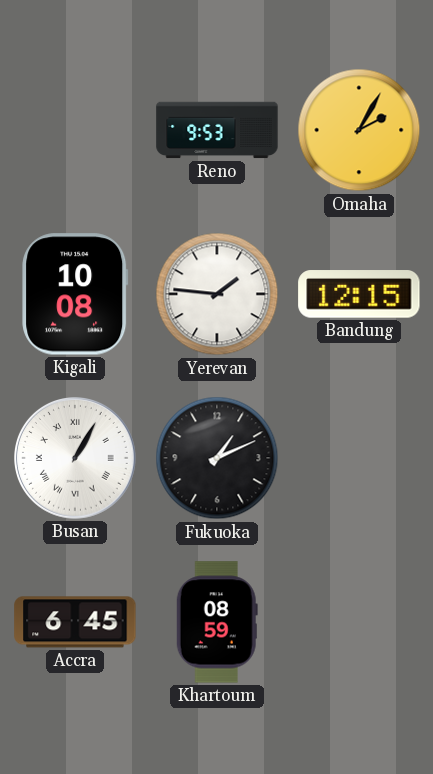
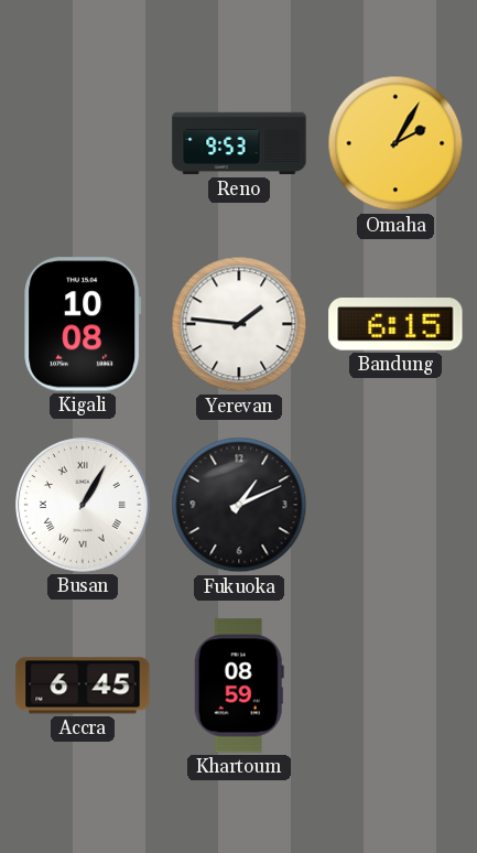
Bandung: 12:15 -> 6:15
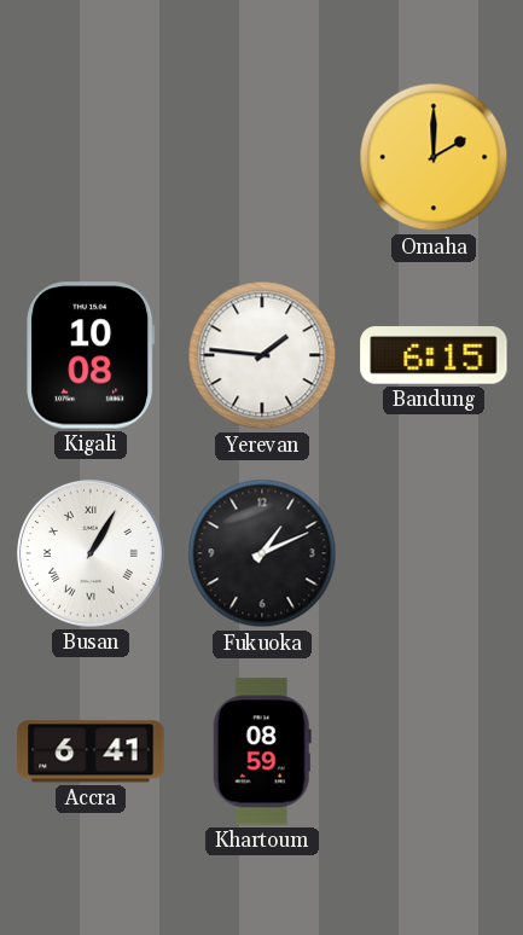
Reno: 9:53 -> none
Omaha: 2:05 -> 2:00
Accra: 6:45 -> 6:41
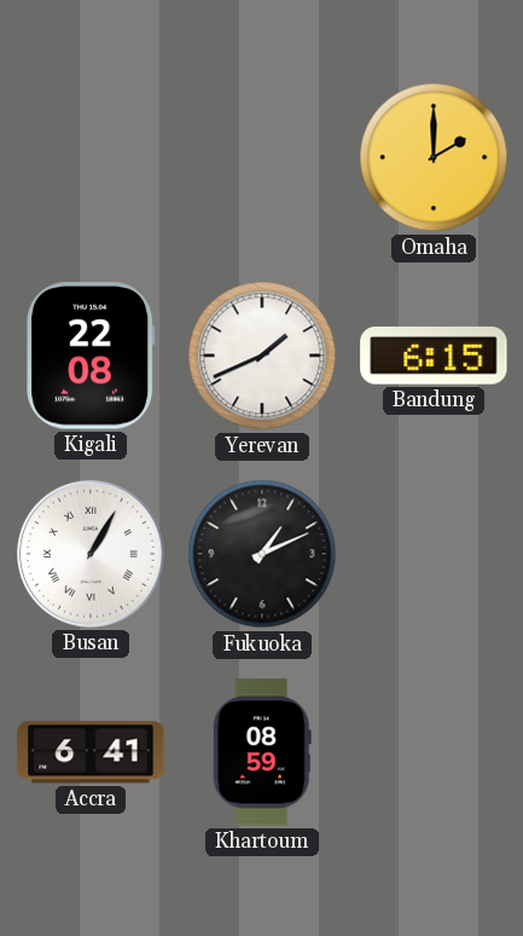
Kigali: 10:08 -> 22:08
Yerevan: 1:46 -> 1:41
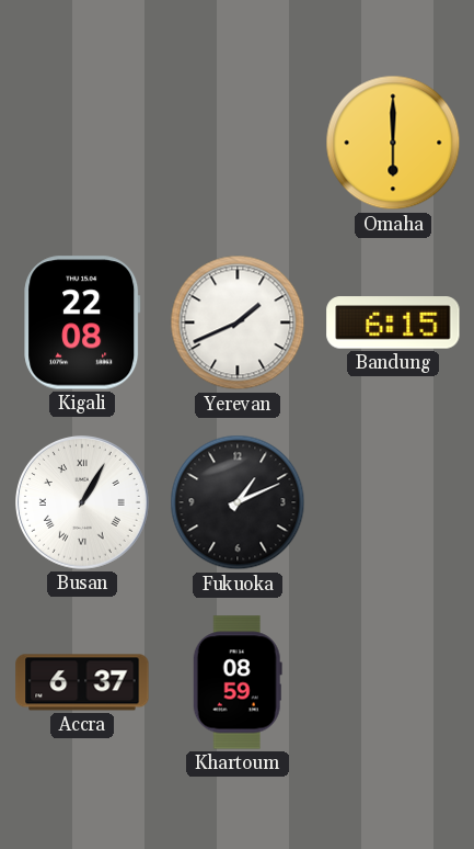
Omaha: 2:00 -> 6:00
Accra: 6:41 -> 6:37
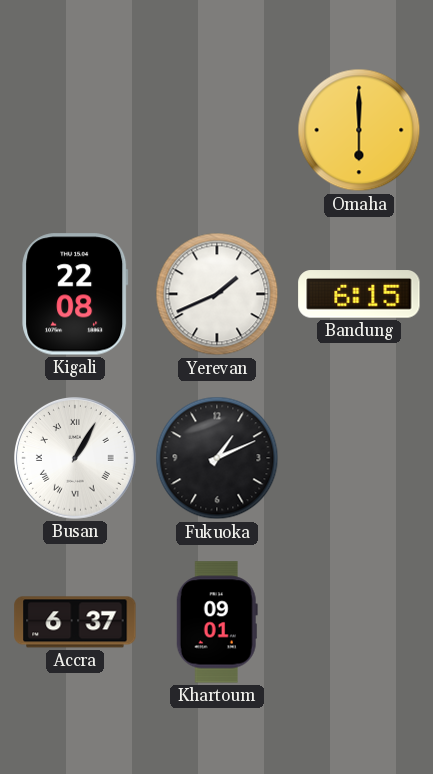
Khartoum: 08:59 -> 09:01
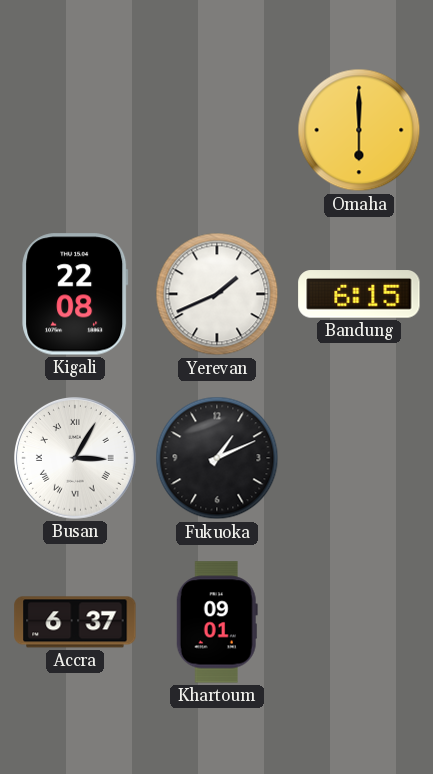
Busan: 1:05 -> 3:05
